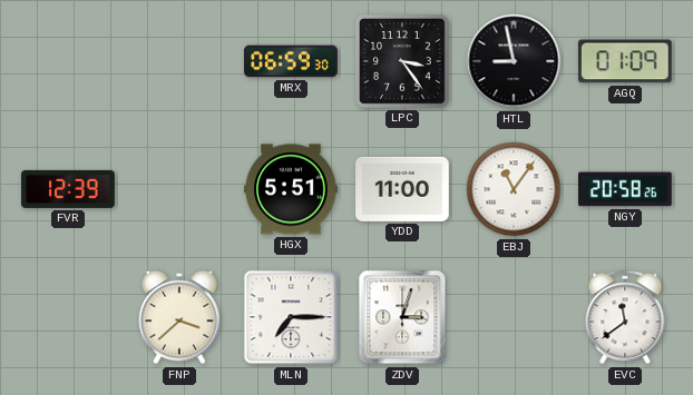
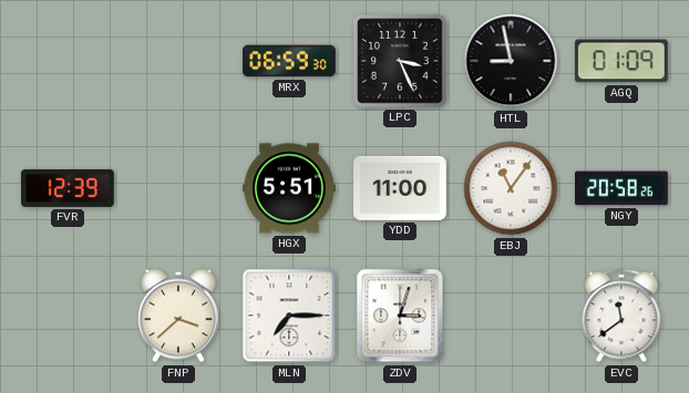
LPC: 3:24 -> 3:26
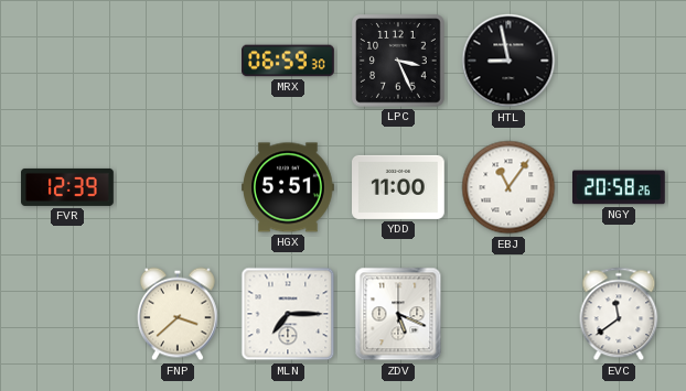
AGQ: 01:09 -> none
ZDV: 3:03 -> 5:19
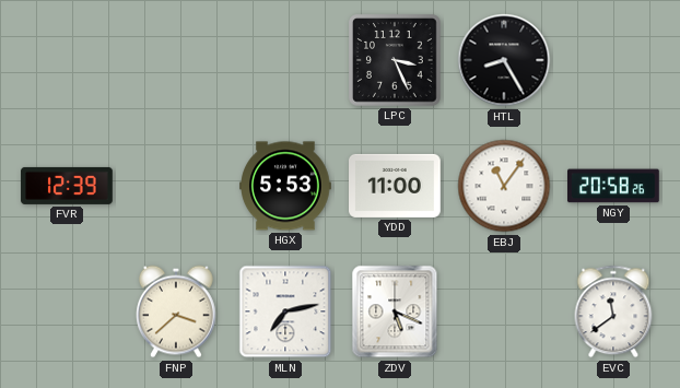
MRX: 06:59 -> none
HTL: 8:58 -> 8:25
HGX: 5:51 -> 5:53
MLN: 7:15 -> 7:13
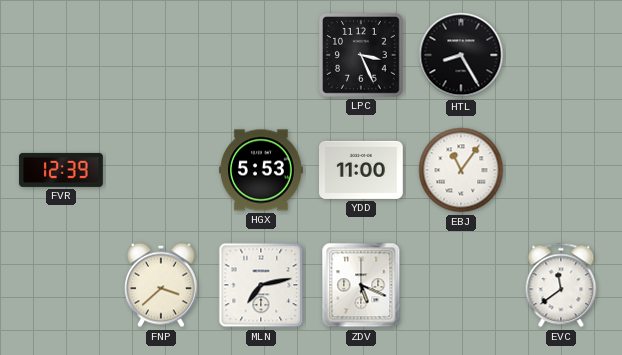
NGY: 20:58 -> none
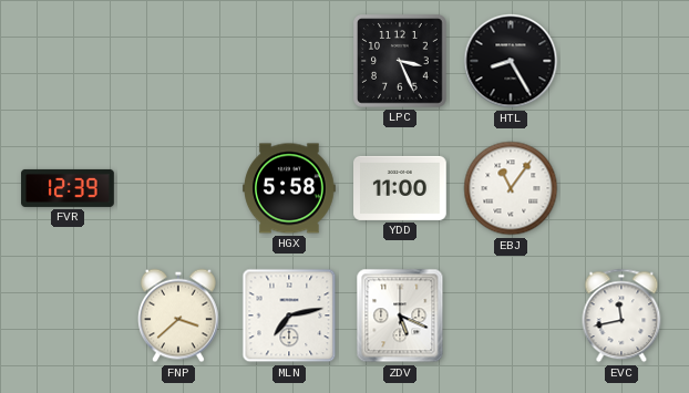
HGX: 5:53 -> 5:58
EVC: 11:39 -> 11:43
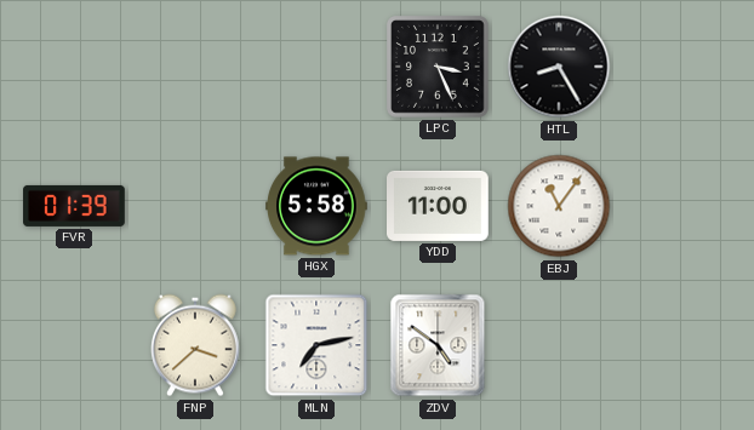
FVR: 12:39 -> 01:39
ZDV: 5:19 -> 4:51
EVC: 11:43 -> none
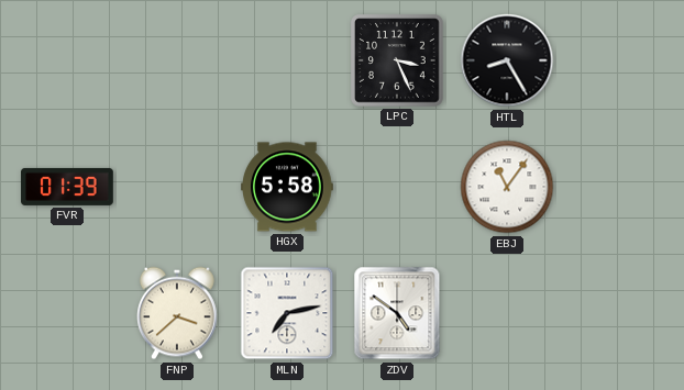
YDD: 11:00 -> none
